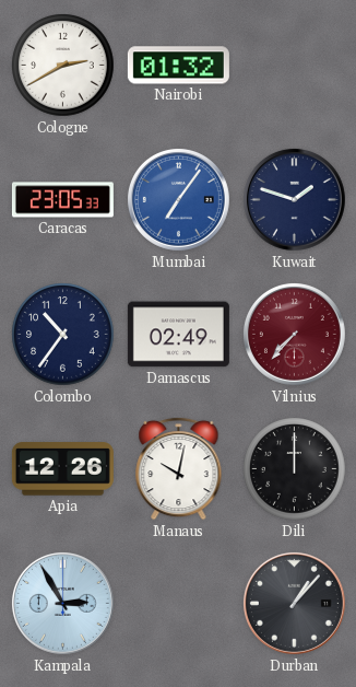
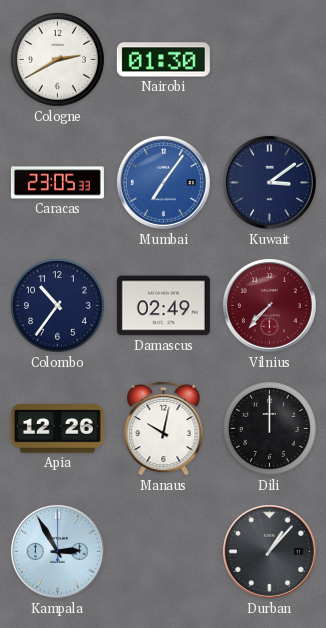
Nairobi: 01:32 -> 01:30
Kuwait: 1:48 -> 3:09
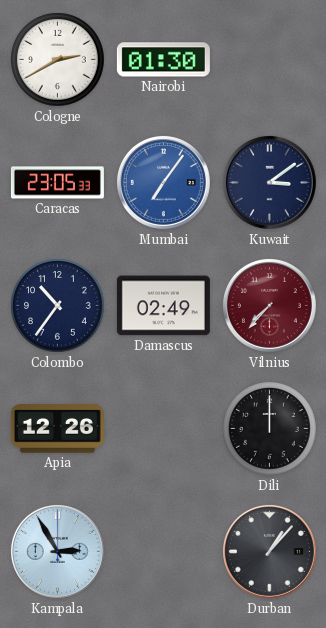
Manaus: 10:02 -> none
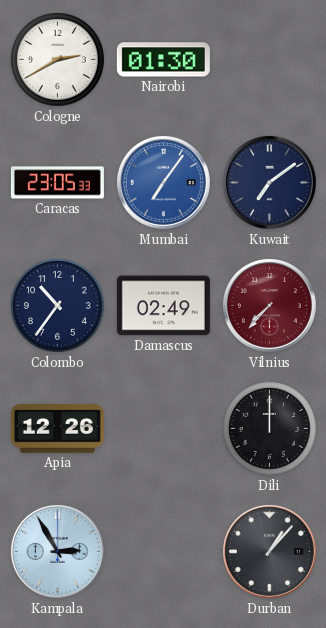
Kuwait: 3:09 -> 7:09
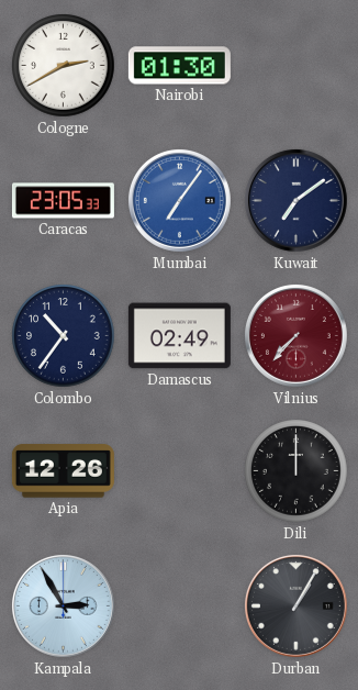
Durban: 1:07 -> 1:05
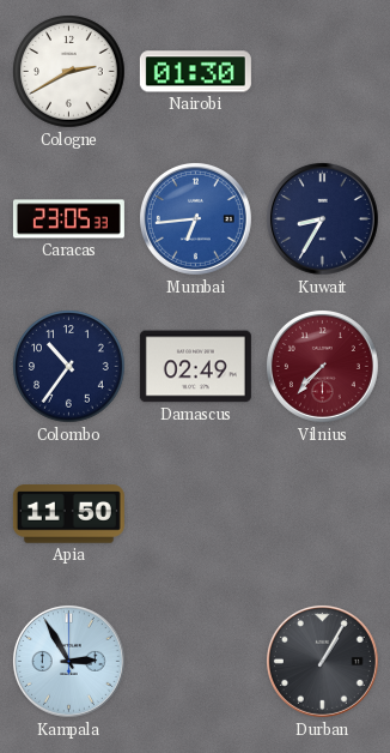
Mumbai: 7:06 -> 6:44
Kuwait: 7:09 -> 8:35
Apia: 12:26 -> 11:50
Dili: 12:00 -> none
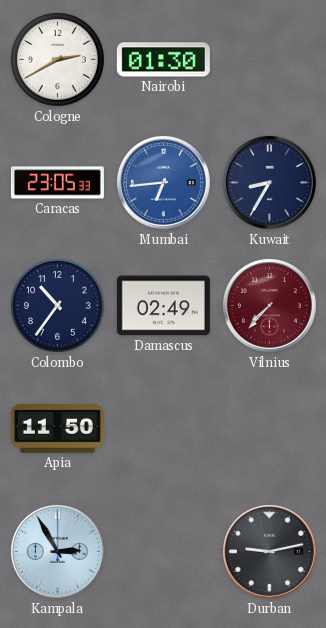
Durban: 1:05 -> 9:13
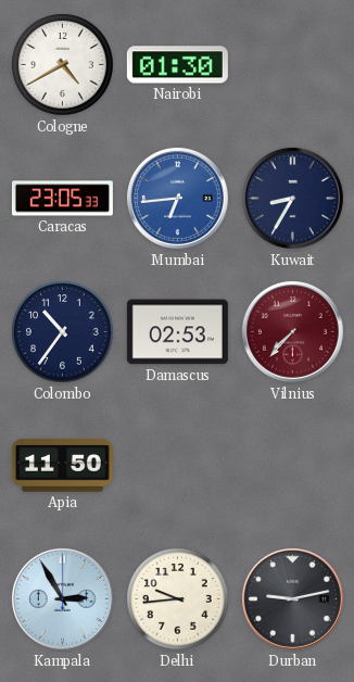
Cologne: 2:40 -> 4:40
Damascus: 02:49 -> 02:53
Delhi: none -> 9:44
